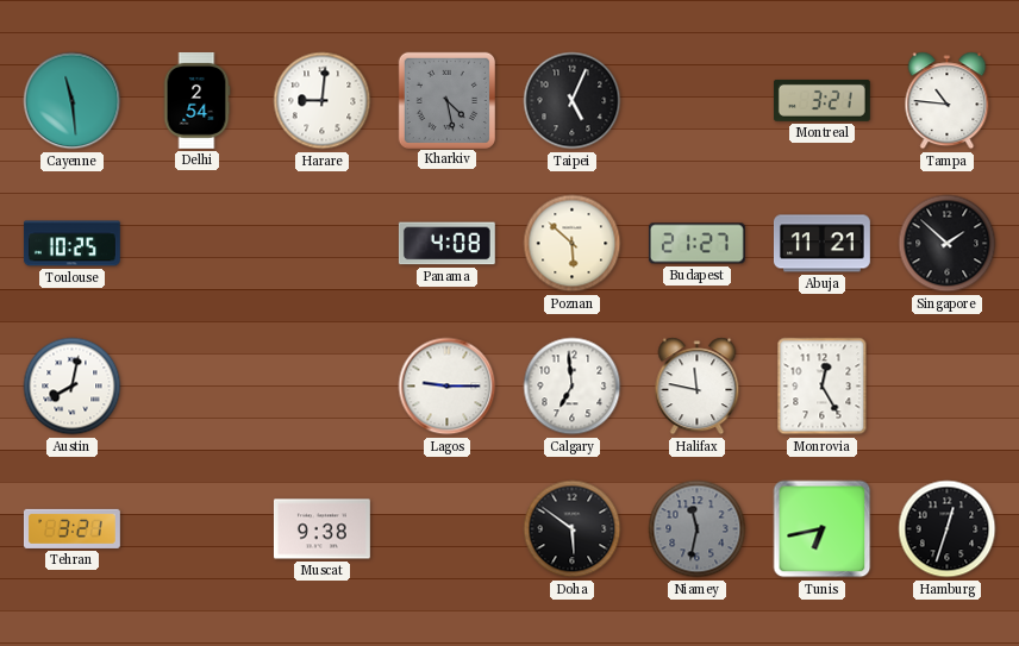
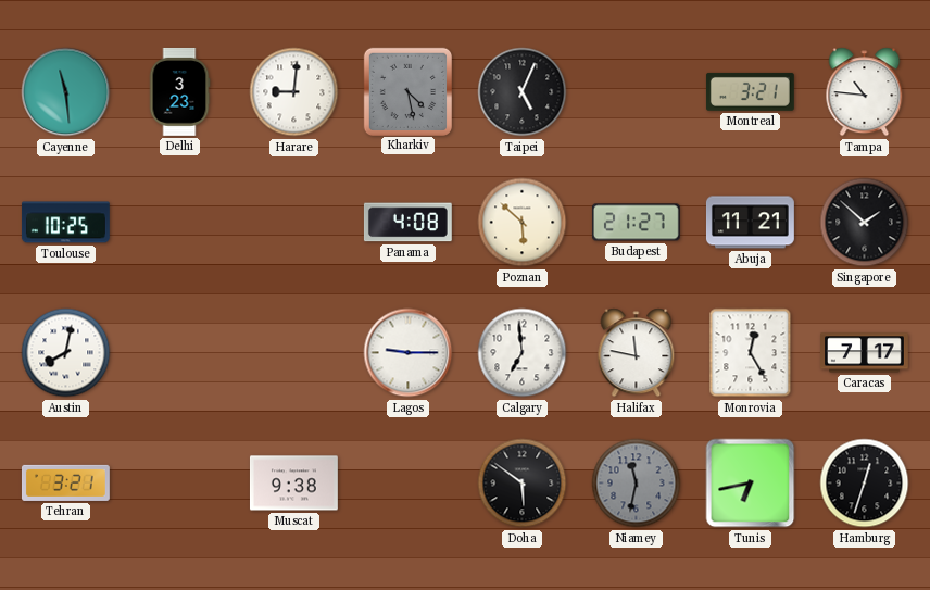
Delhi: 2:54 -> 3:23
Caracas: none -> 7:17
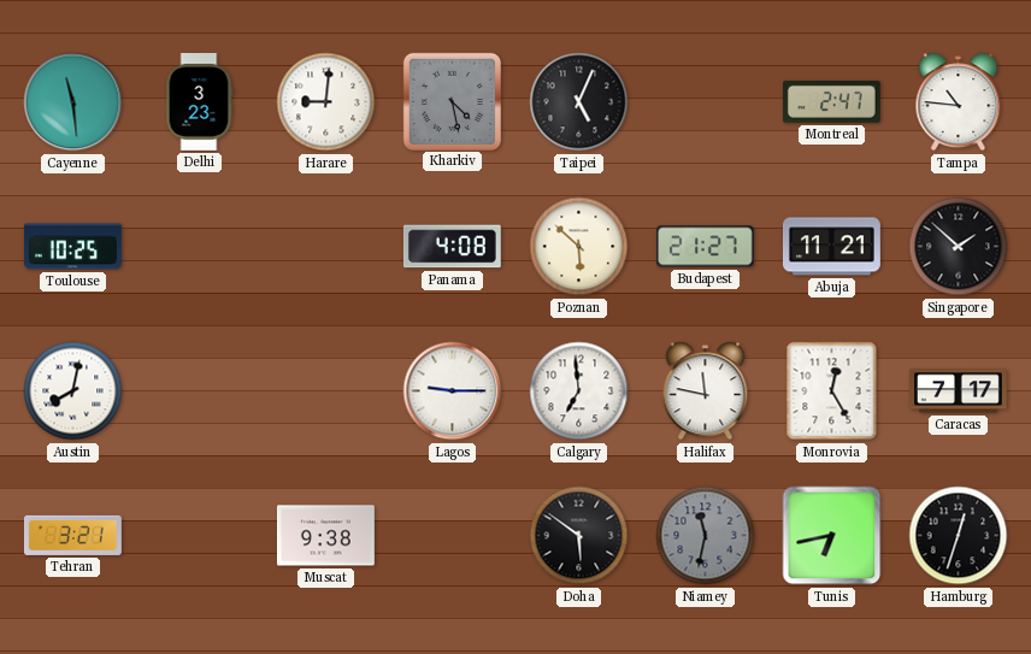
Montreal: 3:21 -> 2:47
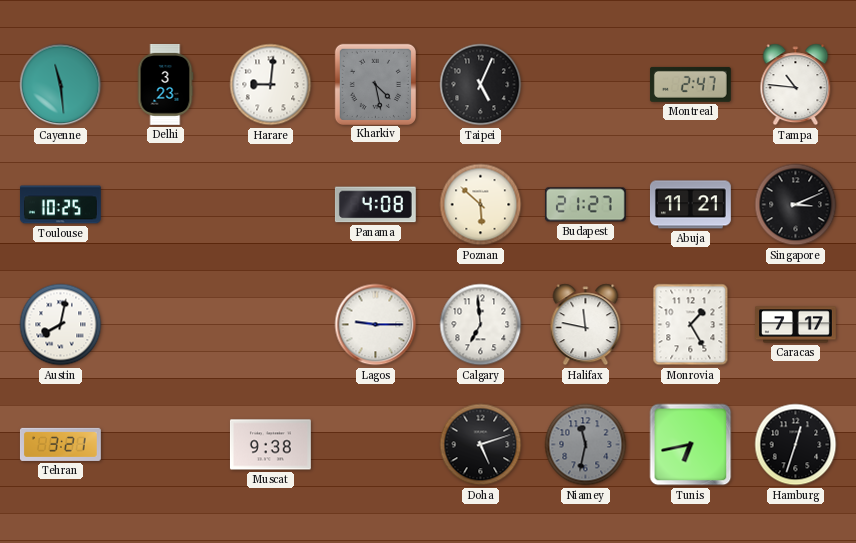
Singapore: 1:52 -> 3:11
Monrovia: 12:25 -> 1:25
Doha: 5:51 -> 5:12
